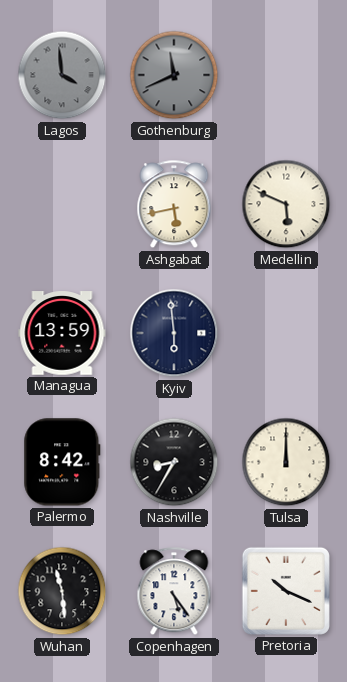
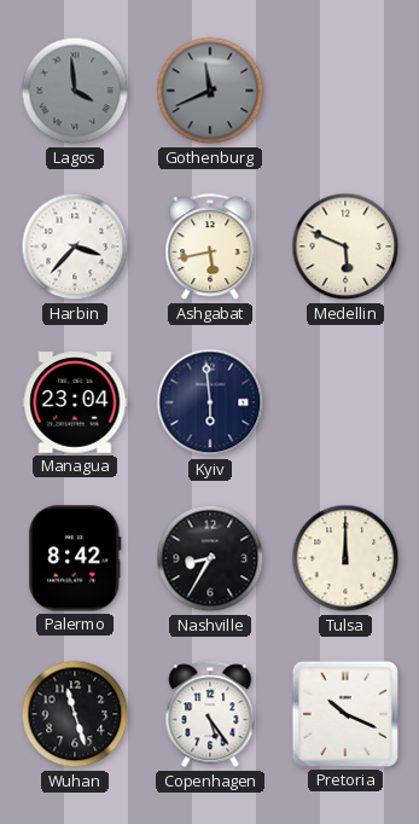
Harbin: none -> 3:37
Managua: 13:59 -> 23:04
Wuhan: 11:29 -> 11:27
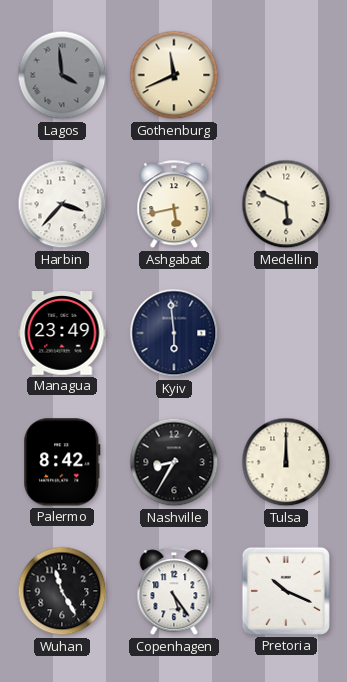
Gothenburg dial: grey -> cream
Managua: 23:04 -> 23:49
Wuhan: 11:27 -> 11:25
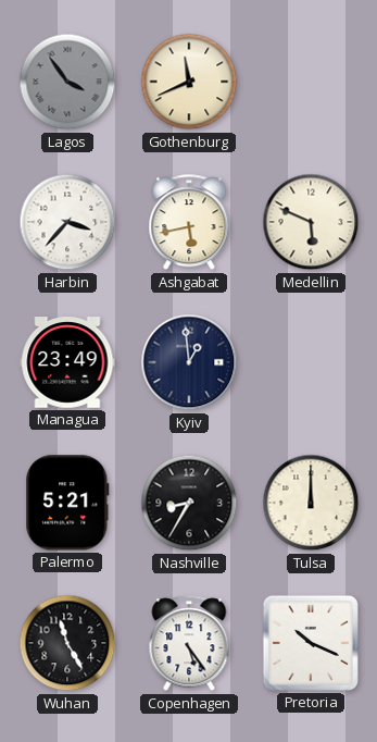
Lagos: 3:59 -> 3:54
Kyiv: 5:59 -> 12:59
Palermo: 8:42 -> 5:21
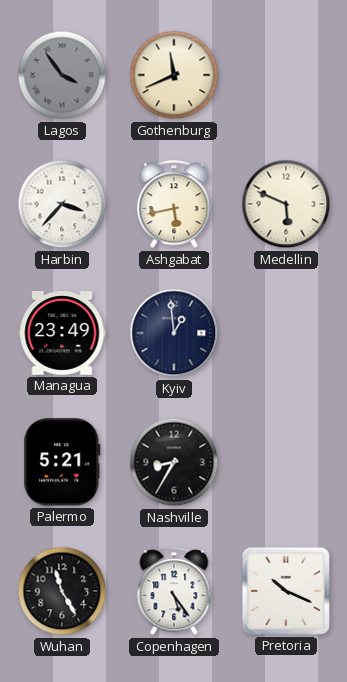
Tulsa: 12:00 -> none
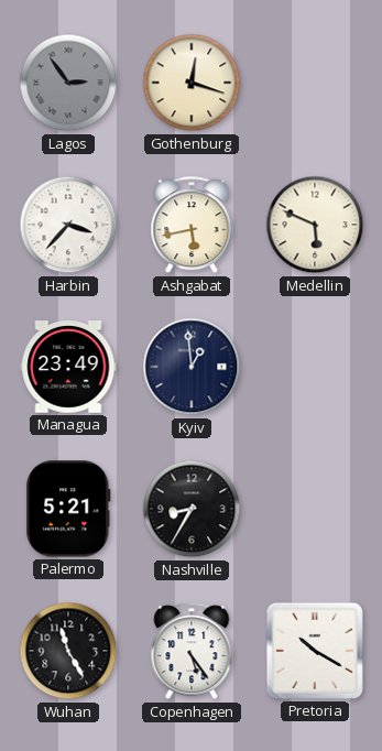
Lagos: 3:54 -> 2:54
Gothenburg: 11:41 -> 12:18
Pretoria: 10:19 -> 10:20
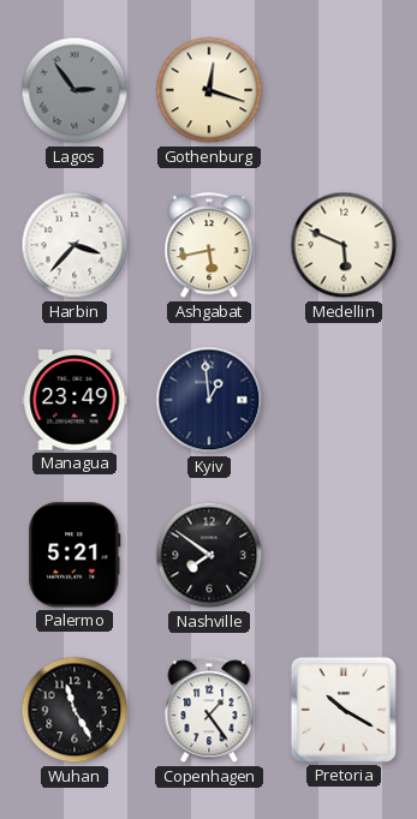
Nashville: 8:35 -> 7:51
Copenhagen: 5:24 -> 1:24
